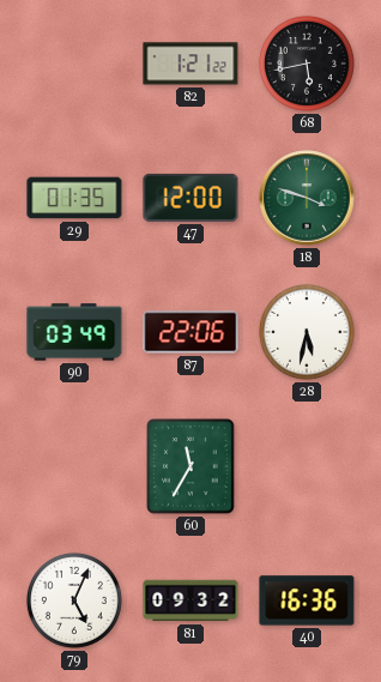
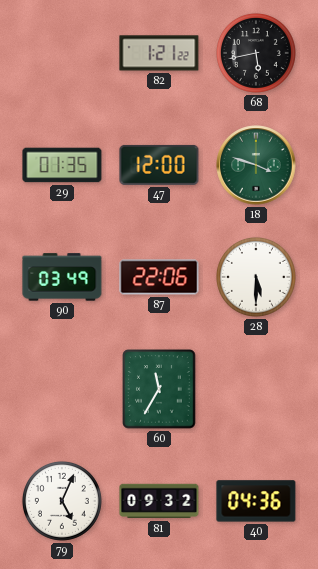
28: 5:32 -> 5:30
40: 16:36 -> 04:36
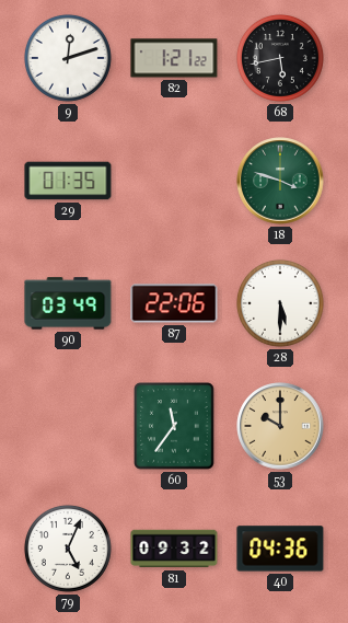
9: none -> 12:12
47: 12:00 -> none
60: 11:35 -> 11:36
53: none -> 10:00
